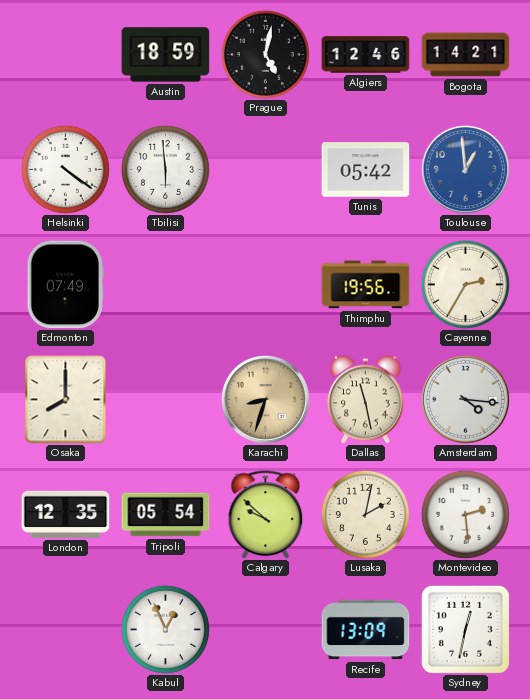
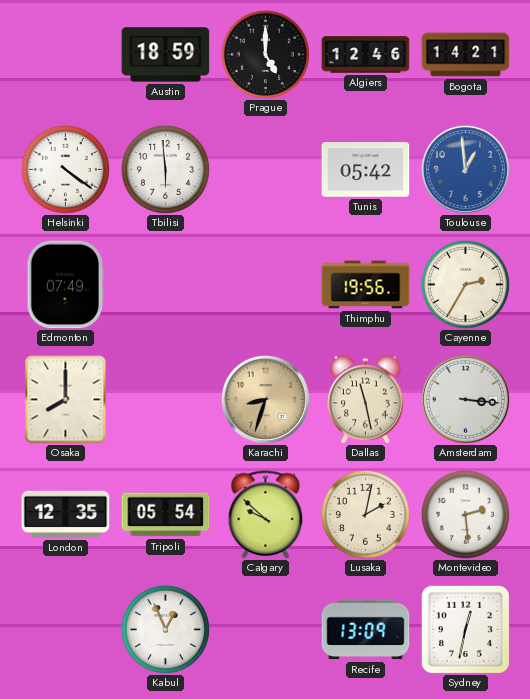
Prague: 5:02 -> 5:00
Amsterdam: 4:16 -> 3:16
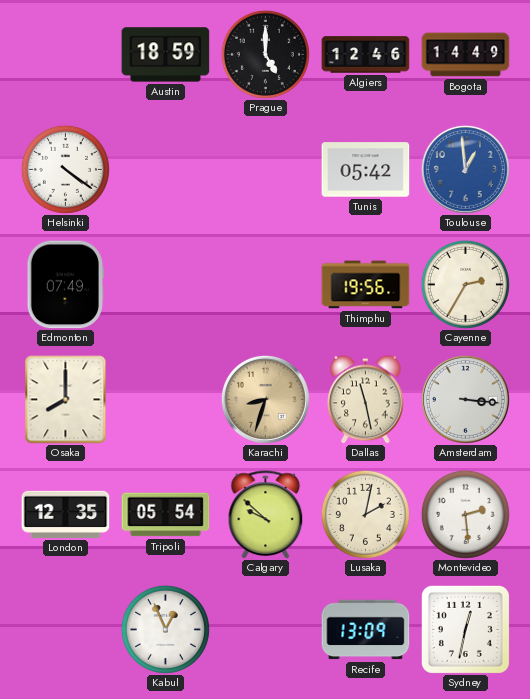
Bogota: 14:21 -> 14:49
Tbilisi: 5:59 -> none
